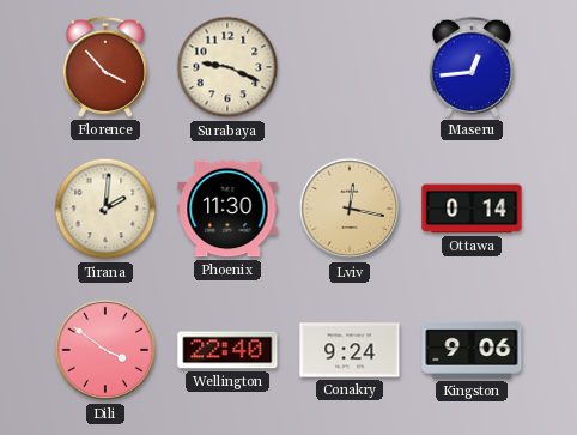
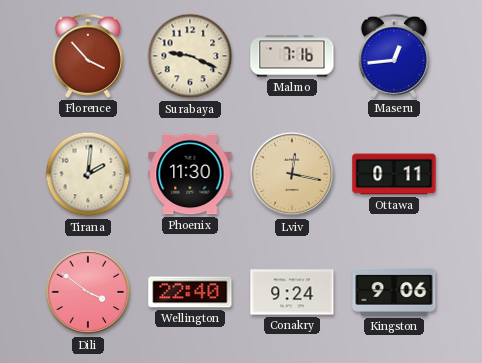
Malmo: none -> 7:16
Ottawa: 0:14 -> 0:11
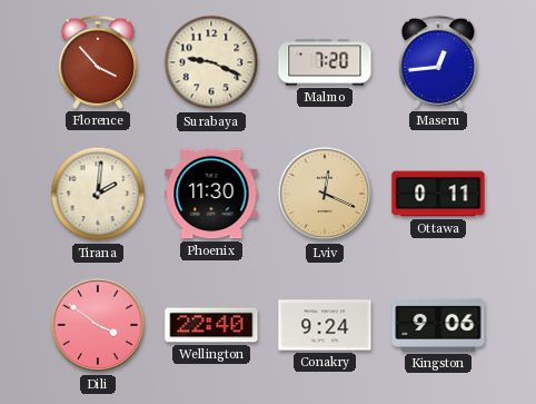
Malmo: 7:16 -> 7:20
Lviv: 12:17 -> 12:19
